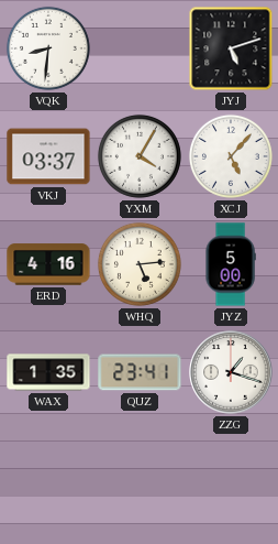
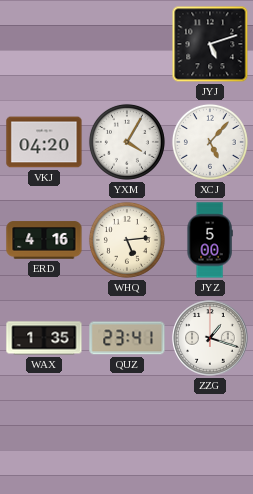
VQK: 8:31 -> none
VKJ: 03:37 -> 04:20
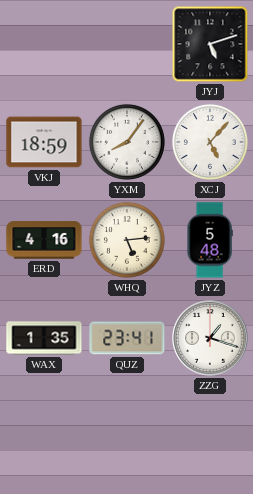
VKJ: 04:20 -> 18:59
YXM: 4:05 -> 8:06
JYZ: 5:00 -> 5:48
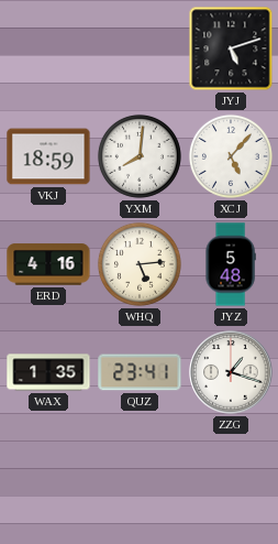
YXM: 8:06 -> 8:01
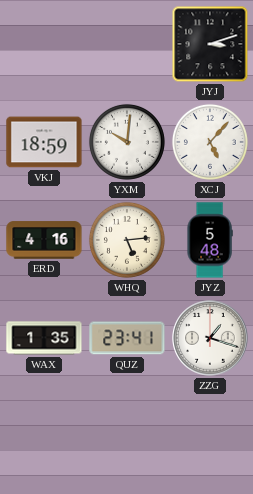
JYJ: 5:12 -> 3:12
YXM: 8:01 -> 10:01
